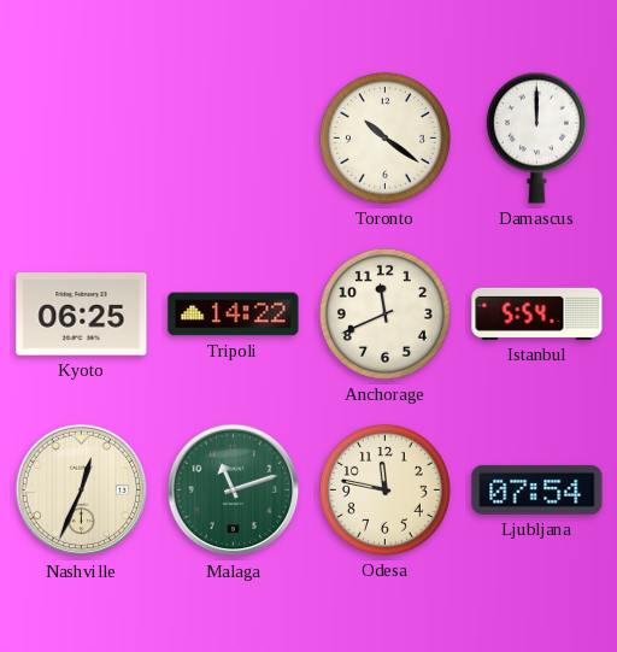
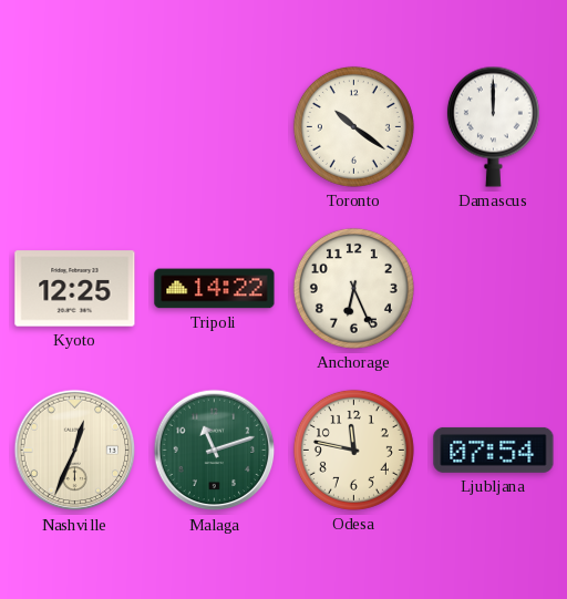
Kyoto: 06:25 -> 12:25
Anchorage: 11:41 -> 6:26
Istanbul: 5:54 -> none
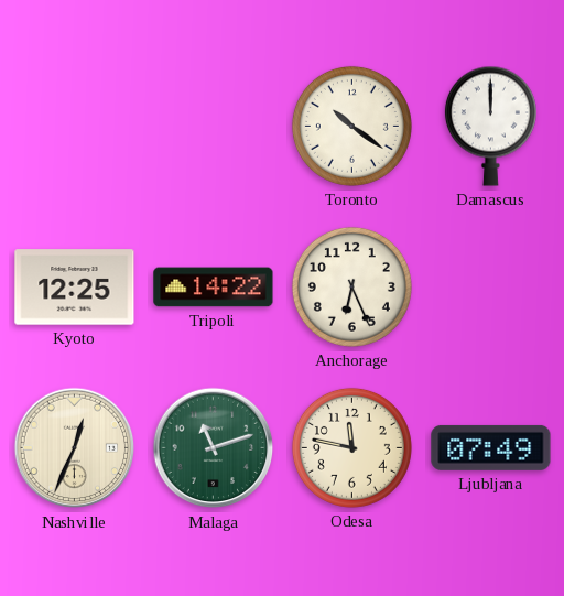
Ljubljana: 07:54 -> 07:49
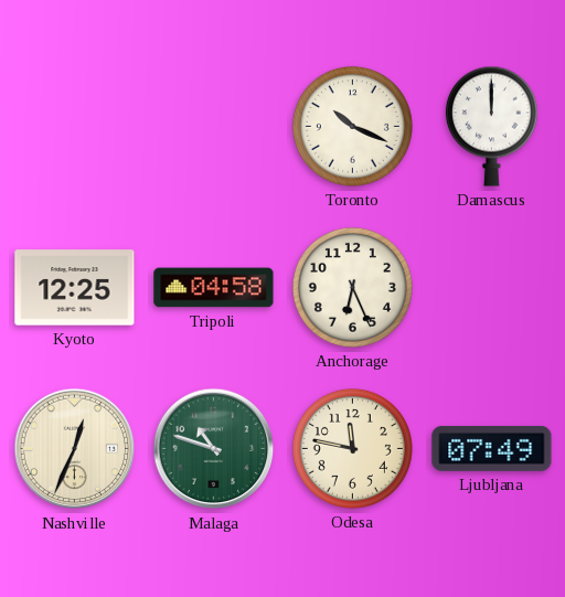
Toronto: 10:21 -> 10:19
Tripoli: 14:22 -> 04:58
Malaga: 11:12 -> 10:48
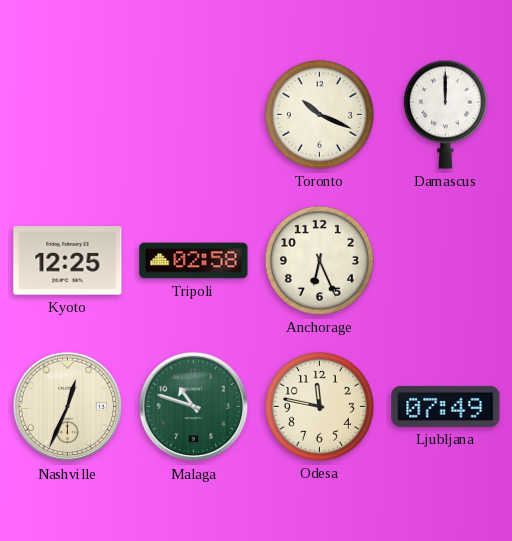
Tripoli: 04:58 -> 02:58
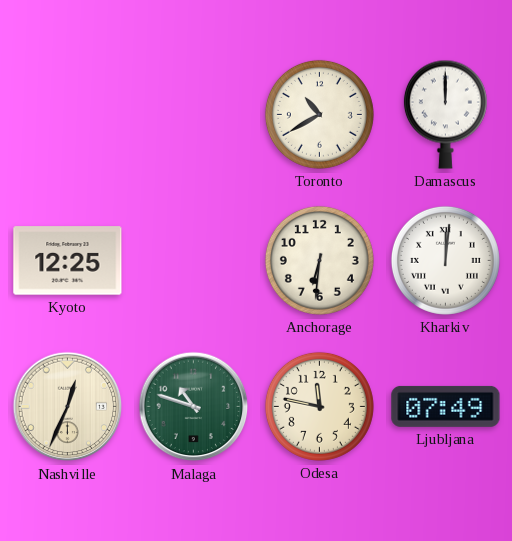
Toronto: 10:19 -> 10:40
Tripoli: 02:58 -> none
Anchorage: 6:26 -> 6:31
Kharkiv: none -> 12:01
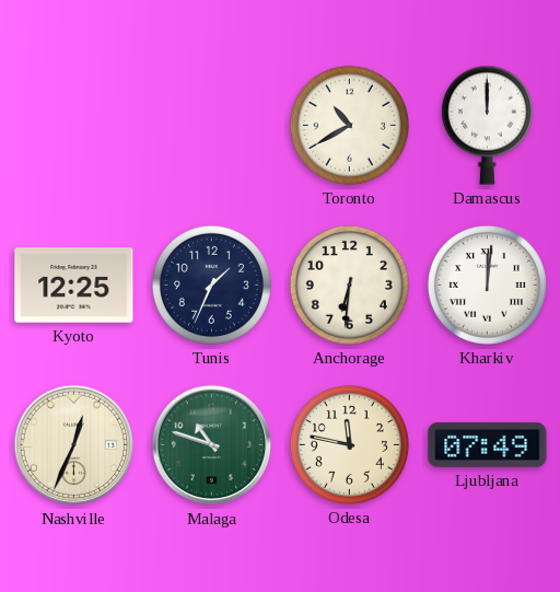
Tunis: none -> 1:34
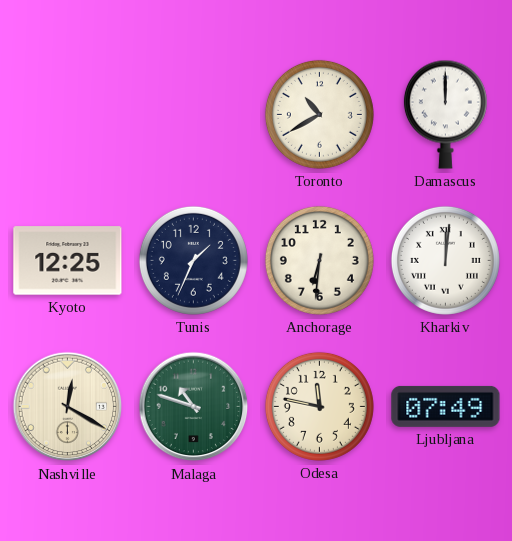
Nashville: 12:34 -> 12:20
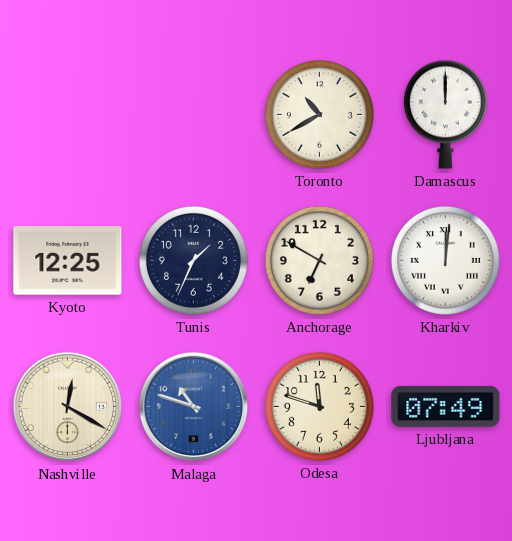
Anchorage: 6:31 -> 6:50
Malaga dial: green -> blue
Odesa: 11:47 -> 11:48
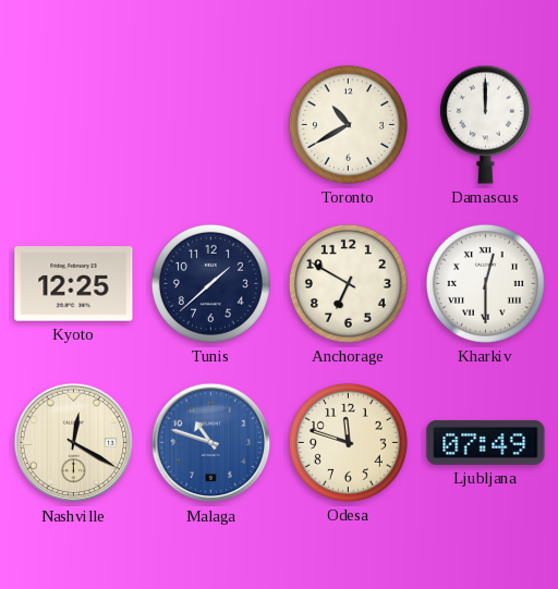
Tunis: 1:34 -> 1:38
Kharkiv: 12:01 -> 12:30
